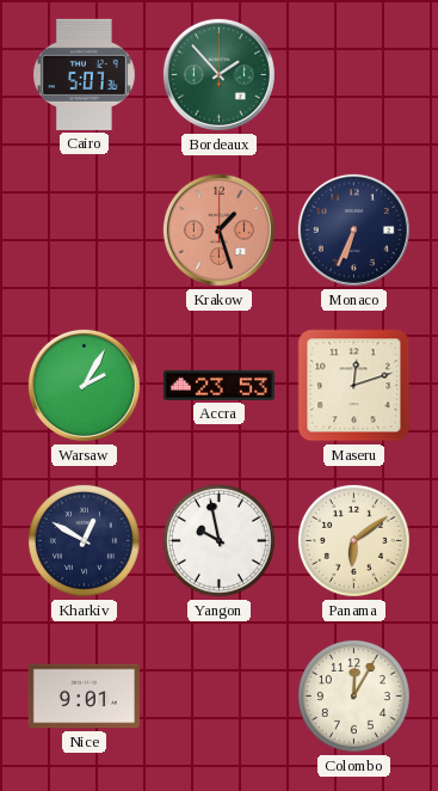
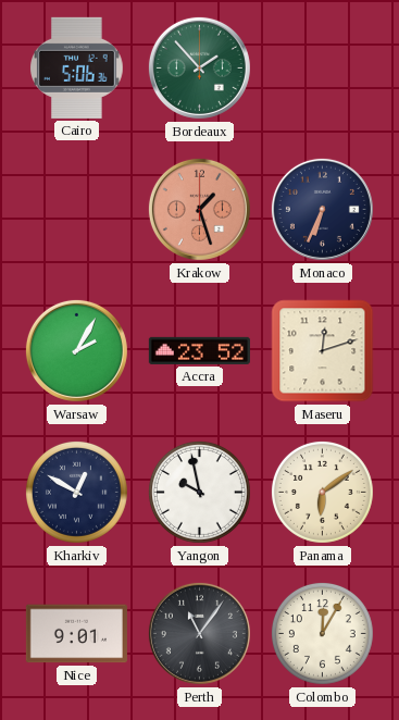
Cairo: 5:07 -> 5:06
Accra: 23:53 -> 23:52
Perth: none -> 11:06
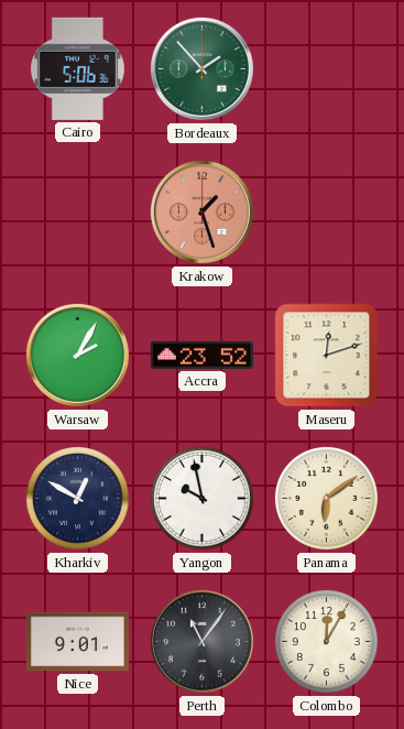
Monaco: 6:34 -> none
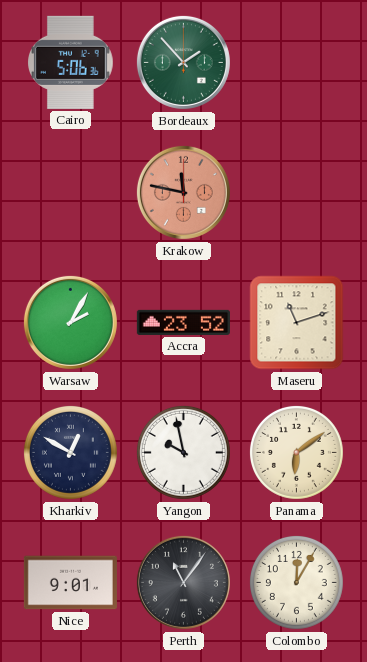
Krakow: 1:27 -> 11:47
Maseru: 12:12 -> 11:12
